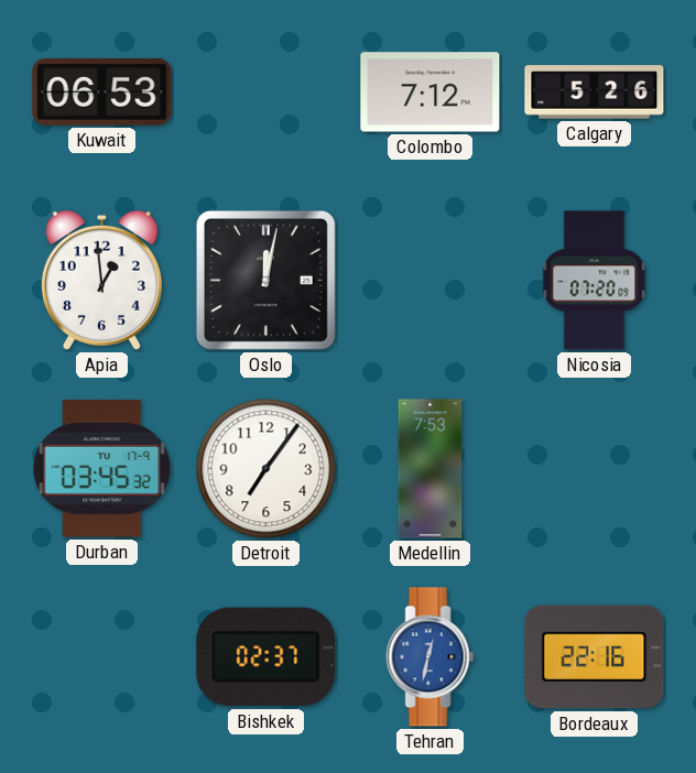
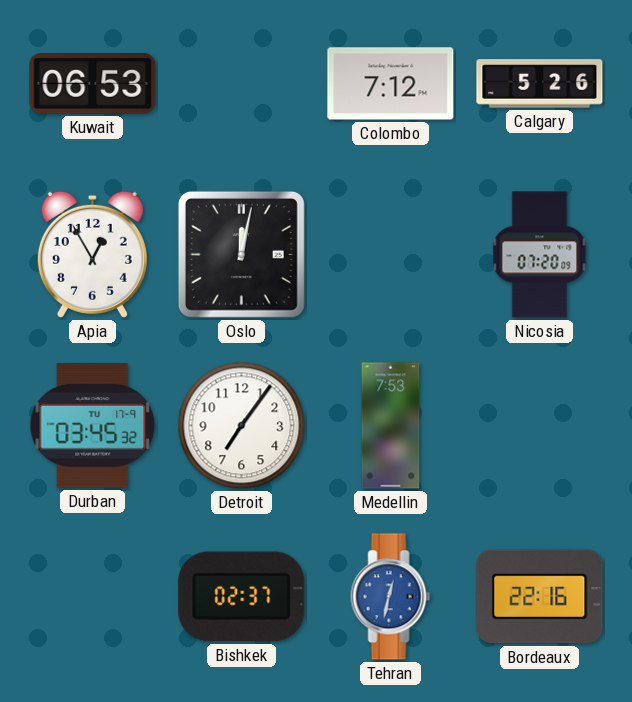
Apia: 12:59 -> 12:55
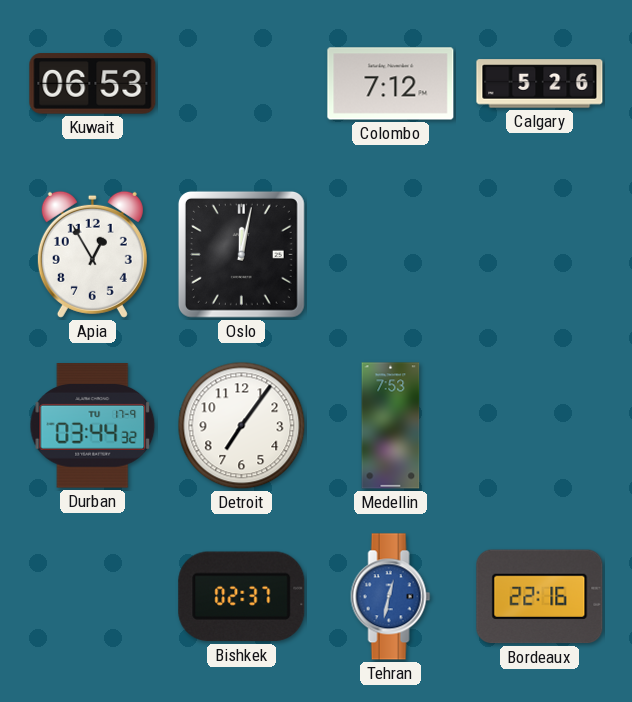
Nicosia: 07:20 -> none
Durban: 03:45 -> 03:44
